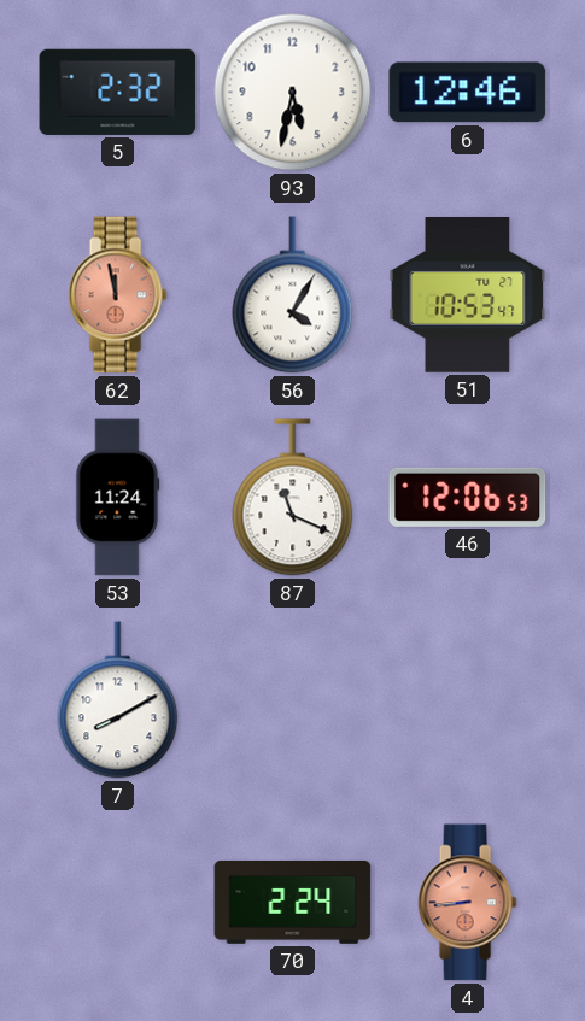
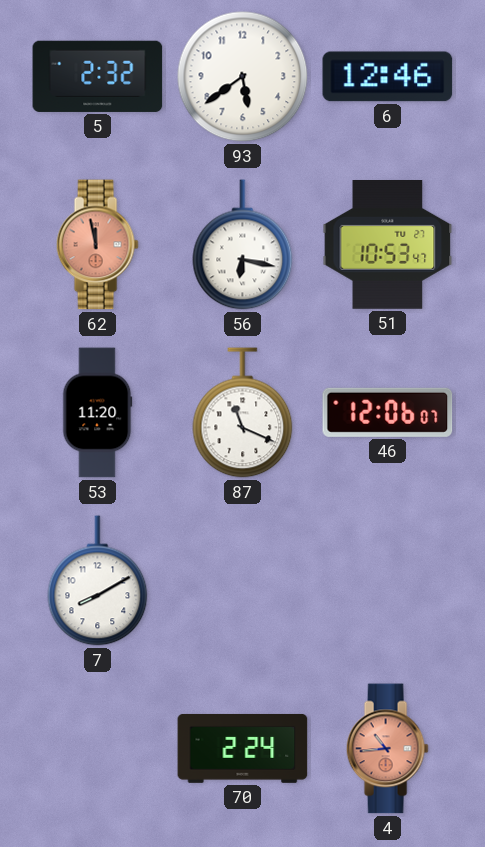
93: 5:32 -> 5:39
56: 4:05 -> 6:17
53: 11:24 -> 11:20
46: 12:06:53 -> 12:06:07
4: 8:44 -> 10:44
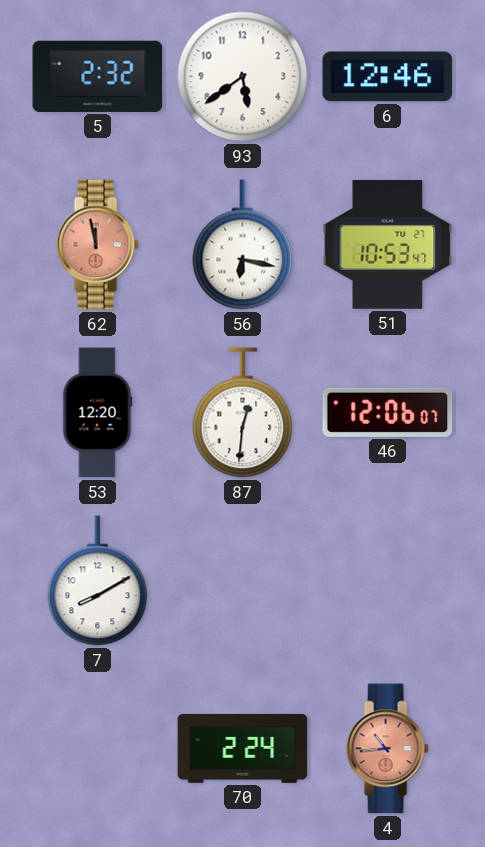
53: 11:20 -> 12:20
87: 11:19 -> 12:31
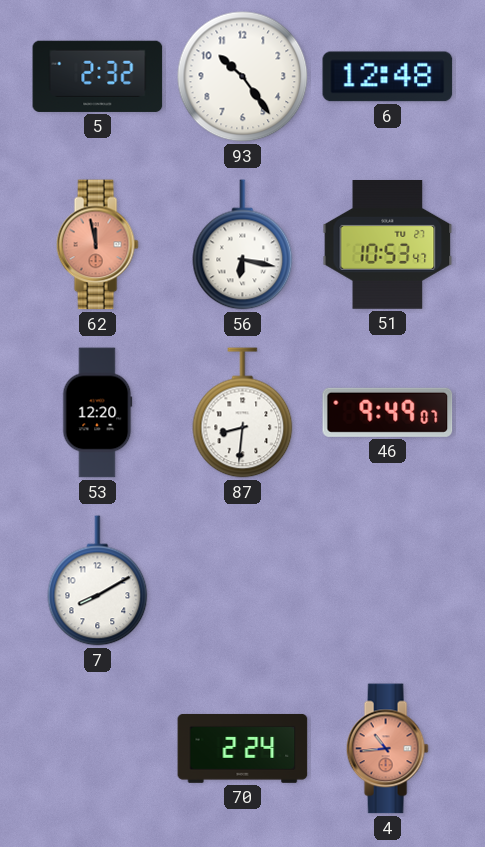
93: 5:39 -> 10:24
6: 12:46 -> 12:48
87: 12:31 -> 8:31
46: 12:06 -> 9:49
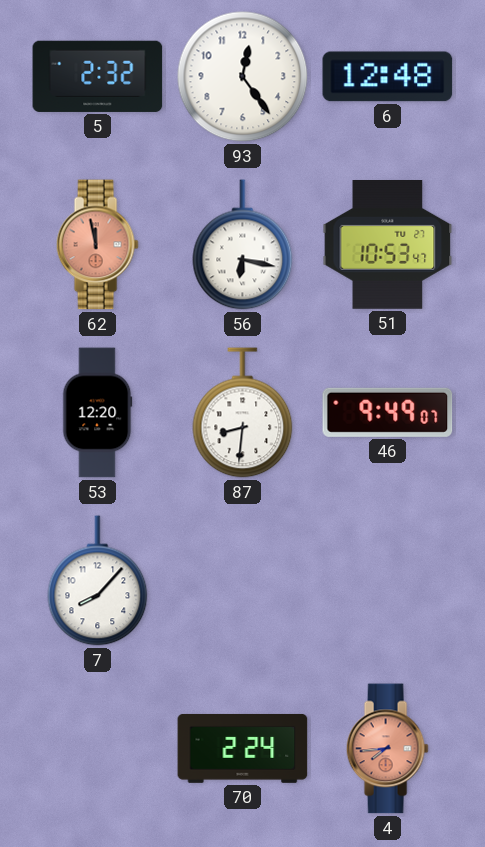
93: 10:24 -> 12:24
7: 8:10 -> 8:07
4: 10:44 -> 7:44
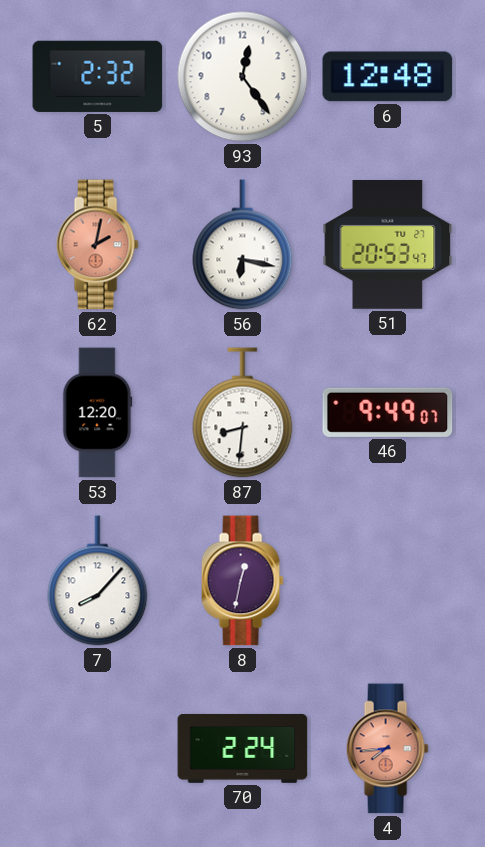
62: 11:58 -> 2:02
51: 10:53 -> 20:53
8: none -> 12:32
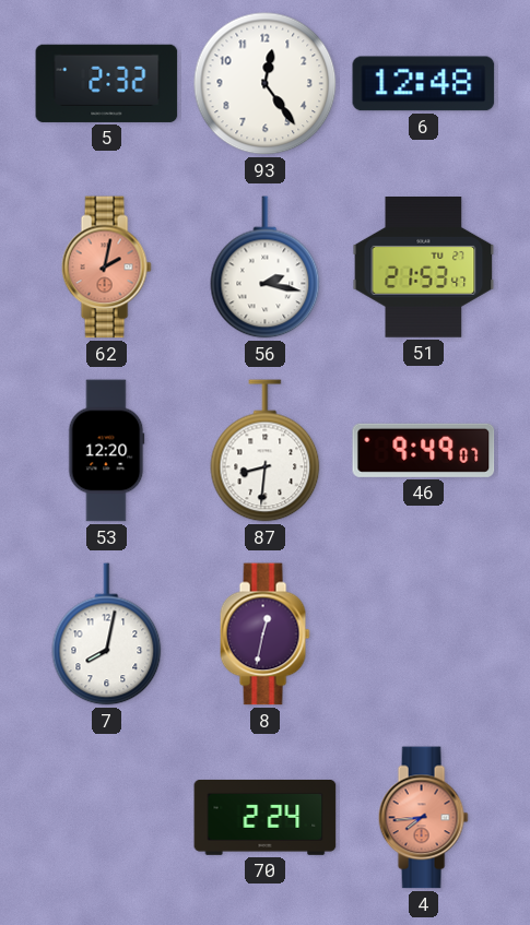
56: 6:17 -> 2:17
51: 20:53 -> 21:53
7: 8:07 -> 8:02
